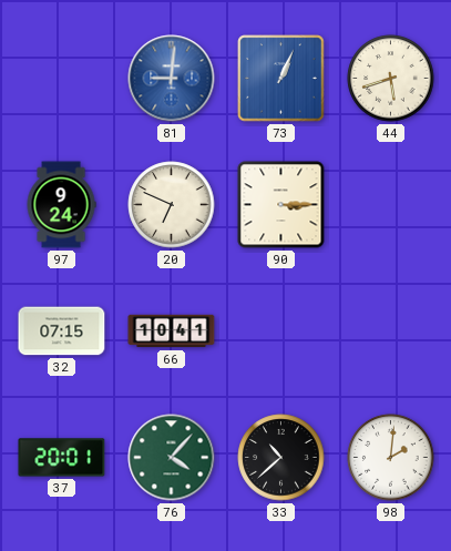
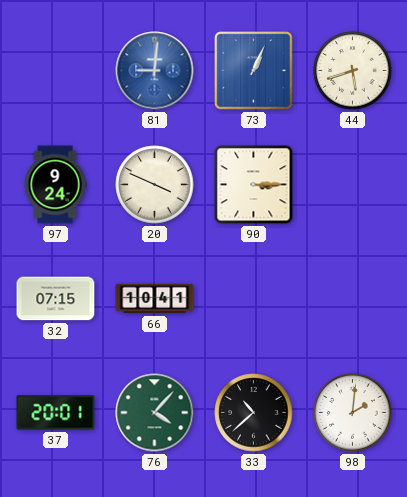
20: 6:49 -> 3:49
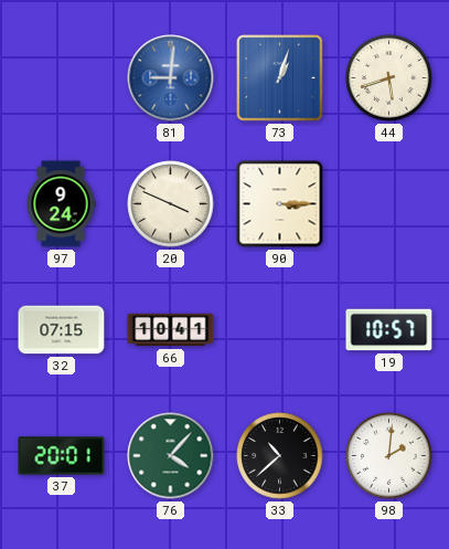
73: 1:04 -> 1:03
19: none -> 10:57
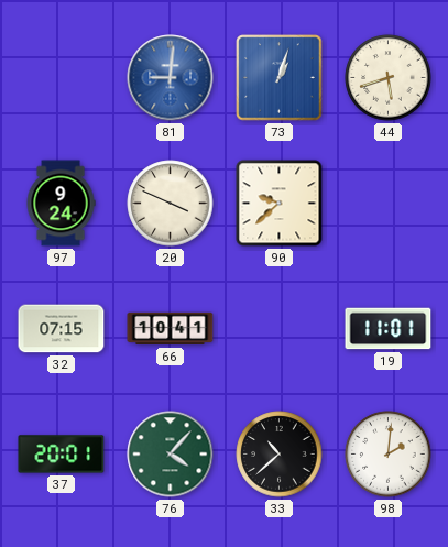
90: 3:15 -> 9:38
19: 10:57 -> 11:01
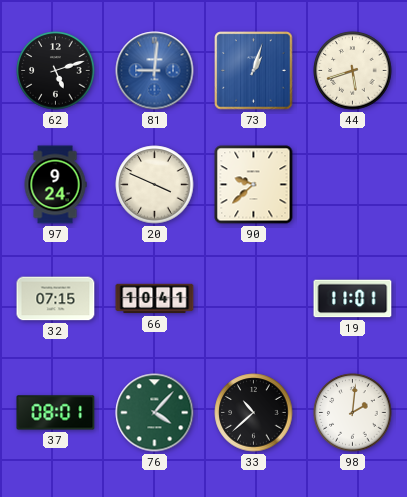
62: none -> 5:12
37: 20:01 -> 08:01
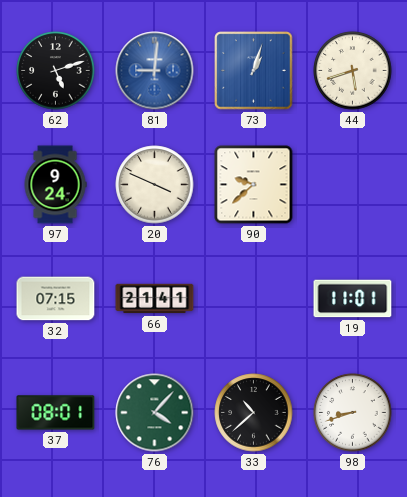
66: 10:41 -> 21:41
98: 2:01 -> 8:42
